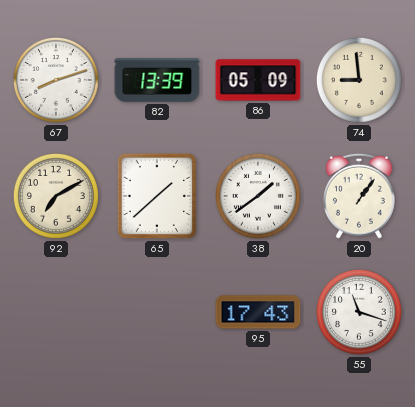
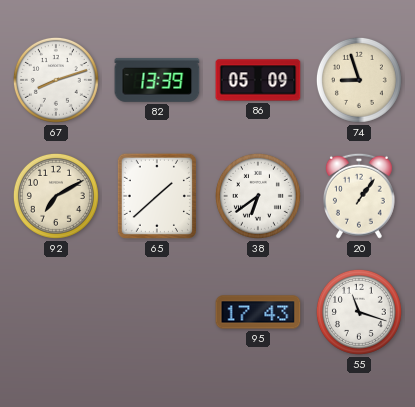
74: 8:59 -> 8:57
38: 1:39 -> 6:39
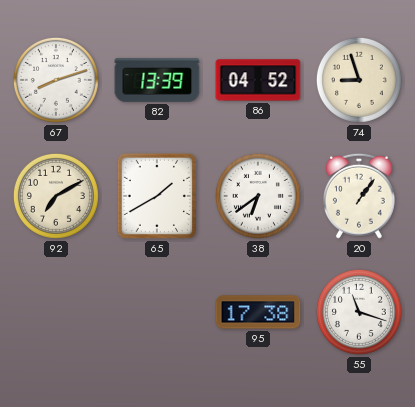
86: 05:09 -> 04:52
65: 1:38 -> 1:40
95: 17:43 -> 17:38
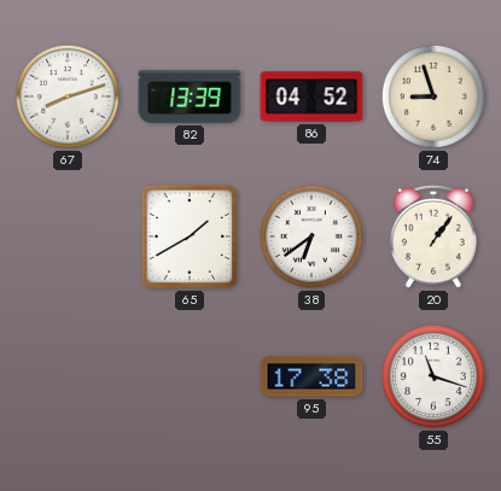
92: 7:10 -> none
